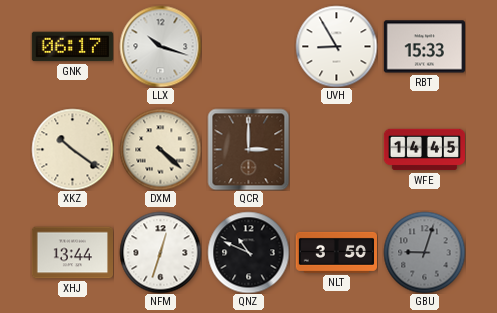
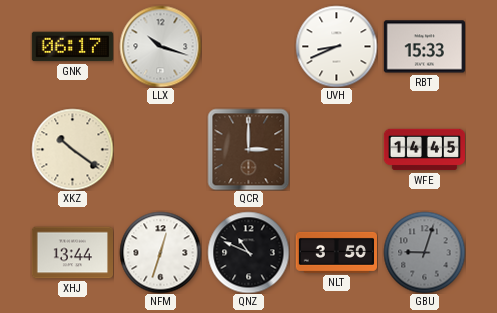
UVH: 8:55 -> 8:41
DXM: 4:22 -> none
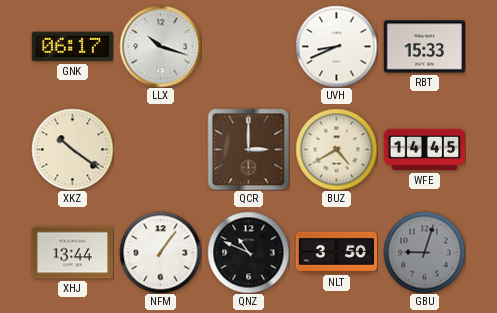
BUZ: none -> 4:40
NFM: 12:33 -> 1:06
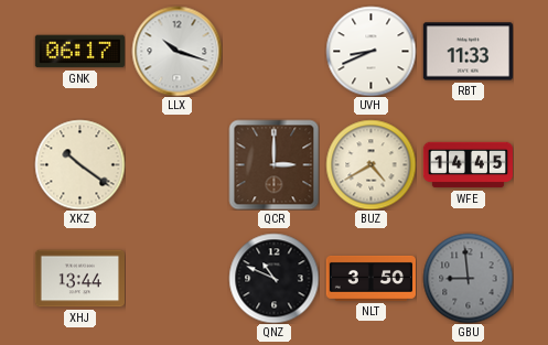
RBT: 15:33 -> 11:33
NFM: 1:06 -> none
GBU: 9:03 -> 8:59
